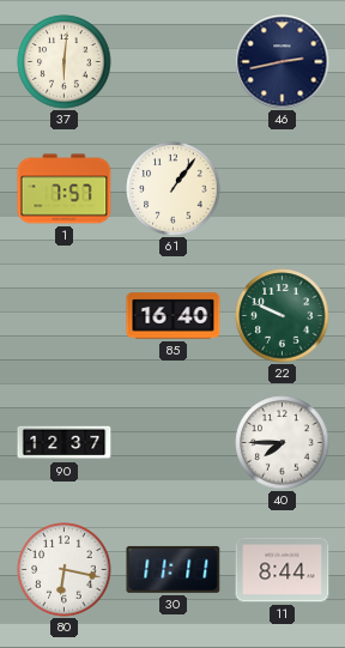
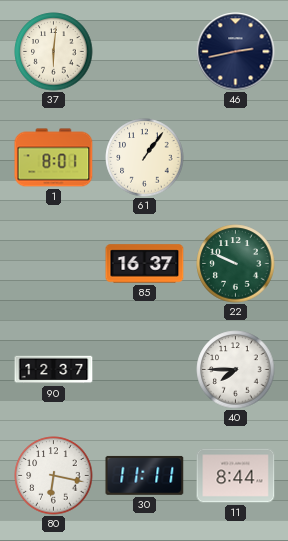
1: 7:57 -> 8:01
85: 16:40 -> 16:37
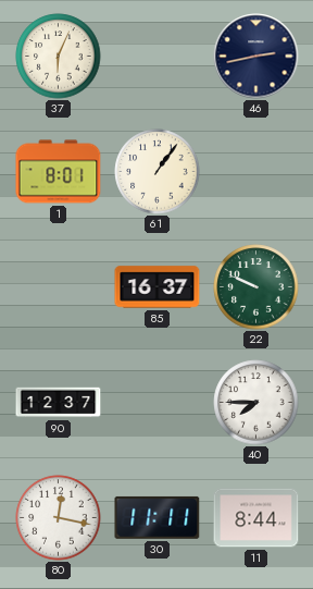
37: 6:01 -> 6:04
80: 6:17 -> 12:17
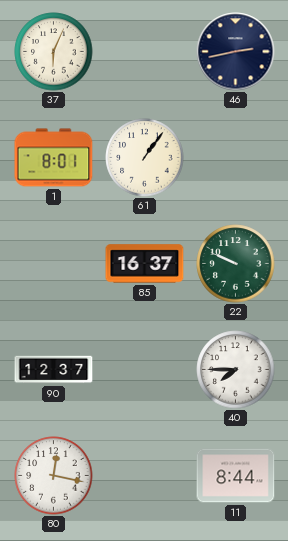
30: 11:11 -> none
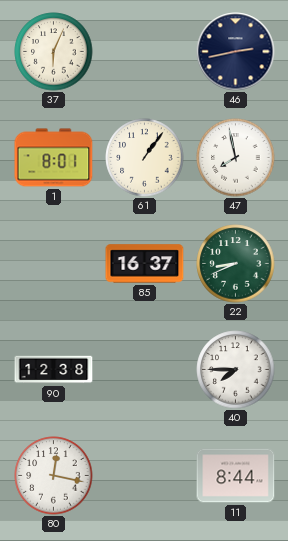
47: none -> 7:58
22: 9:49 -> 8:41
90: 12:37 -> 12:38
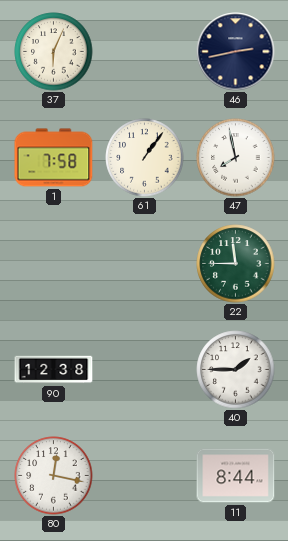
1: 8:01 -> 7:58
85: 16:37 -> none
22: 8:41 -> 11:45
40: 7:45 -> 1:45
